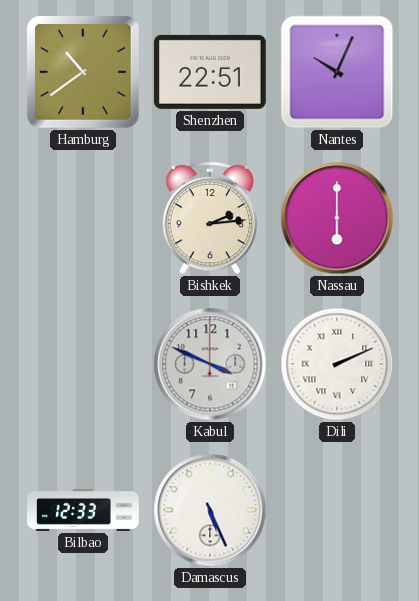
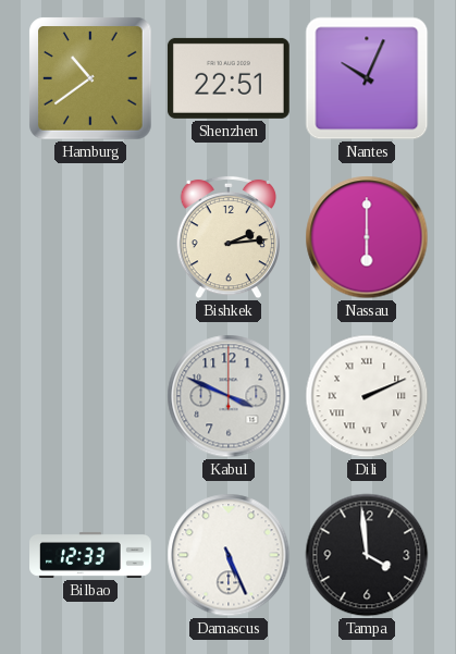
Tampa: none -> 3:59
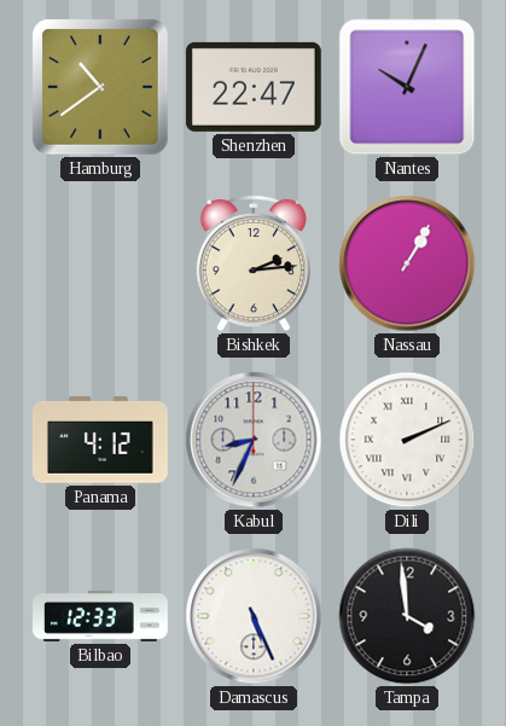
Shenzhen: 22:51 -> 22:47
Nassau: 6:00 -> 1:05
Panama: none -> 4:12
Kabul: 3:49 -> 8:34
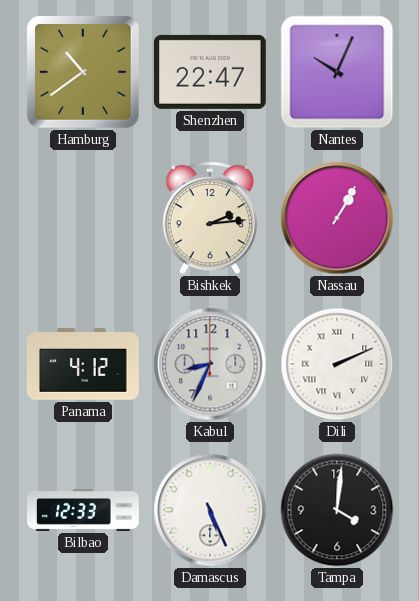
Tampa: 3:59 -> 4:01
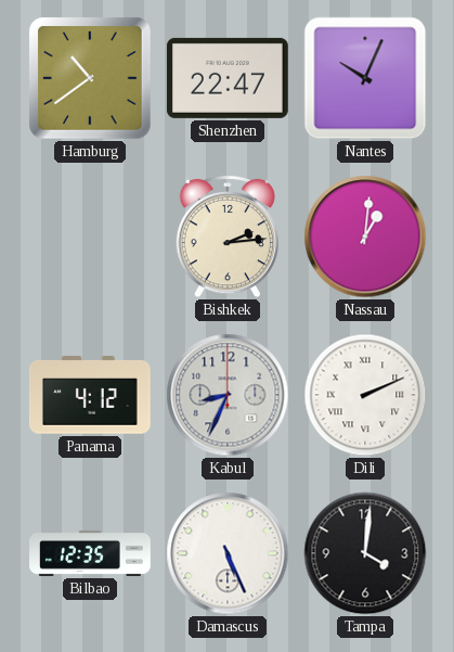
Nassau: 1:05 -> 1:01
Bilbao: 12:33 -> 12:35
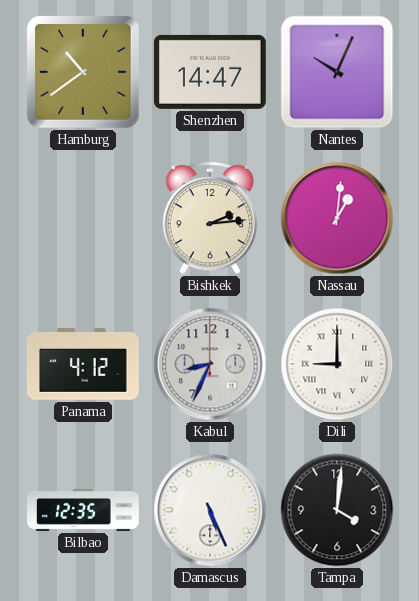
Shenzhen: 22:47 -> 14:47
Dili: 2:11 -> 9:00
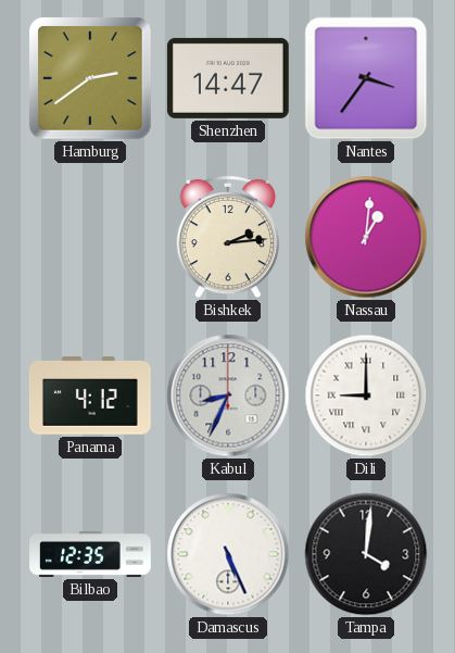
Hamburg: 10:39 -> 2:39
Nantes: 10:04 -> 3:36
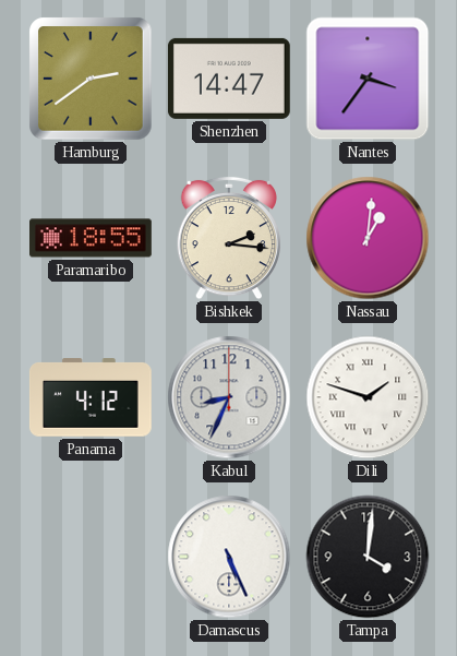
Paramaribo: none -> 18:55
Bishkek: 2:14 -> 2:16
Dili: 9:00 -> 1:48
Bilbao: 12:35 -> none
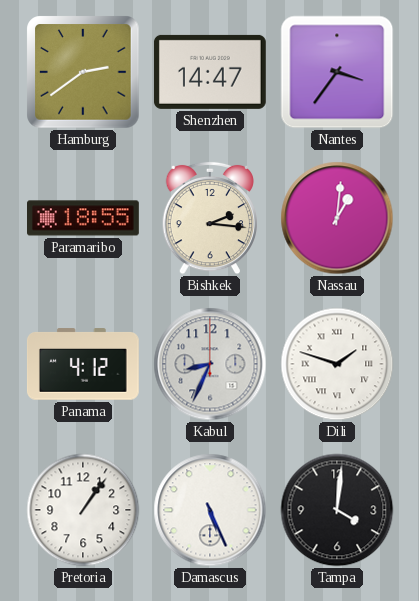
Pretoria: none -> 1:06
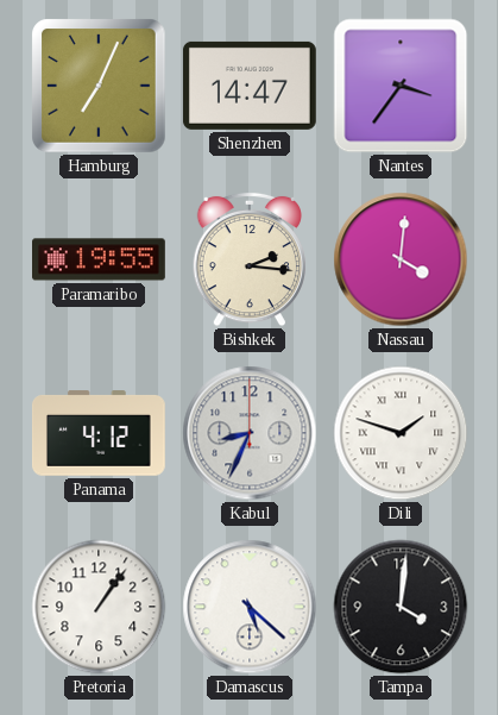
Hamburg: 2:39 -> 7:04
Paramaribo: 18:55 -> 19:55
Nassau: 1:01 -> 4:01
Damascus: 5:26 -> 5:22
